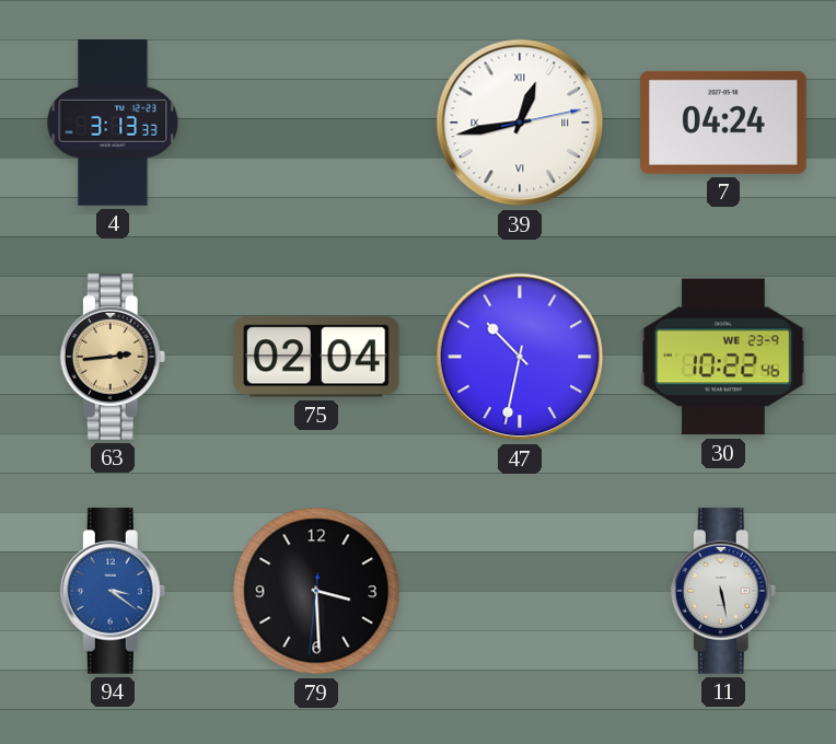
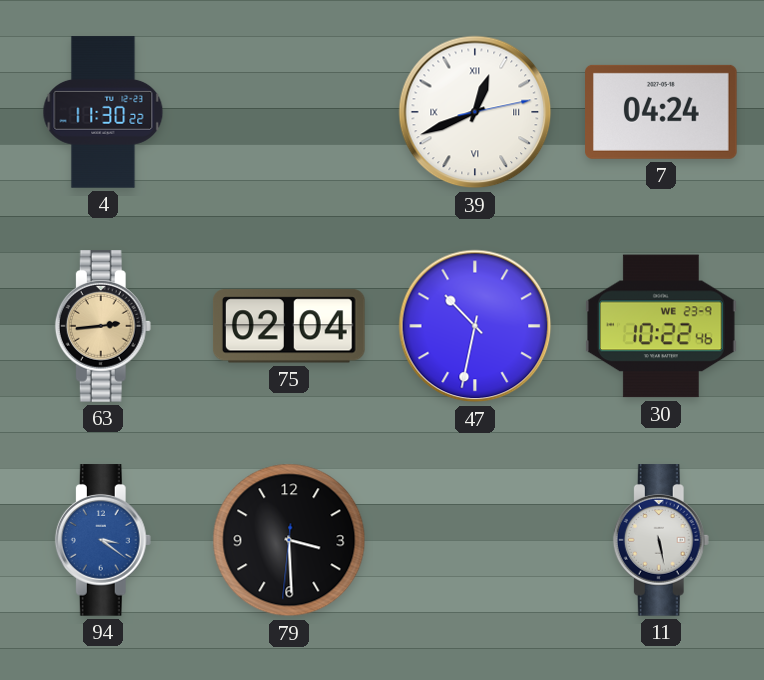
4: 3:13 -> 11:30
39: 12:43 -> 12:41
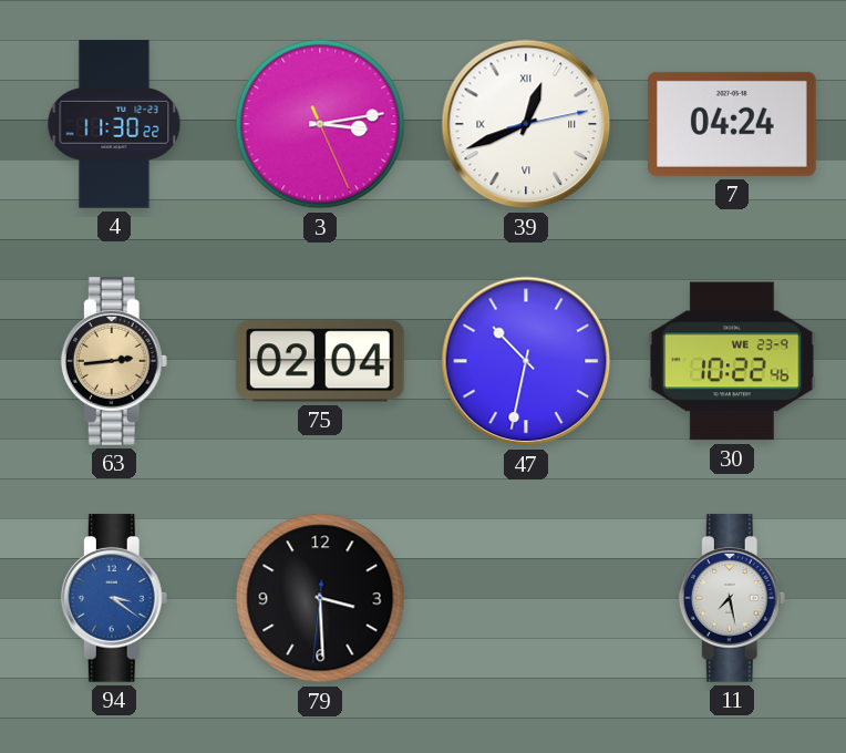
3: none -> 3:13
11: 5:28 -> 7:28
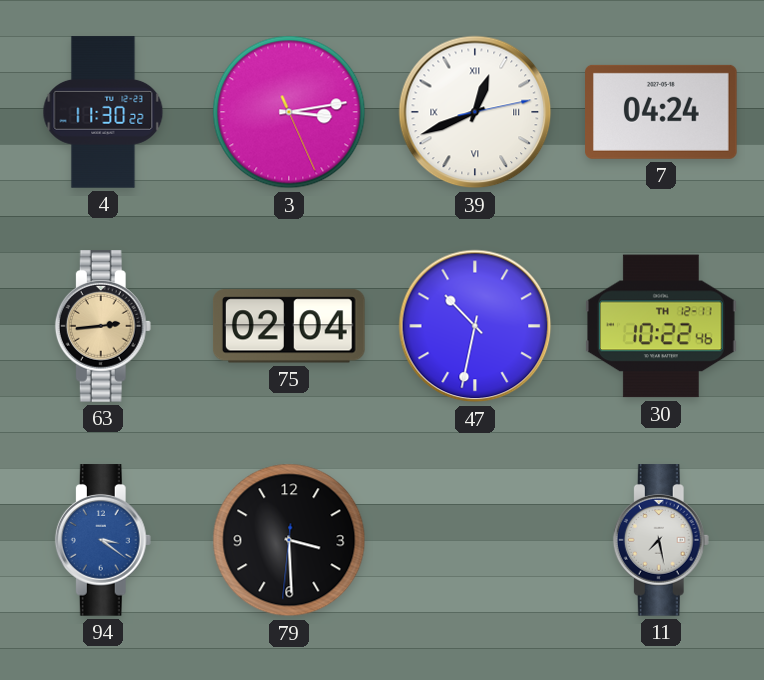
30 date: WE 23-9 -> TH 12-11
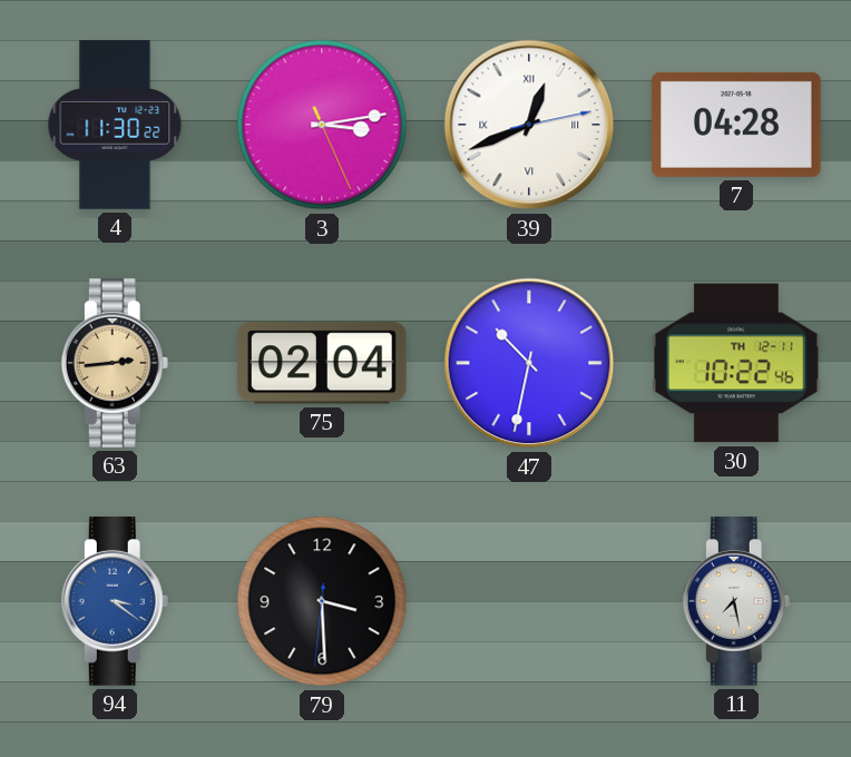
7: 04:24 -> 04:28
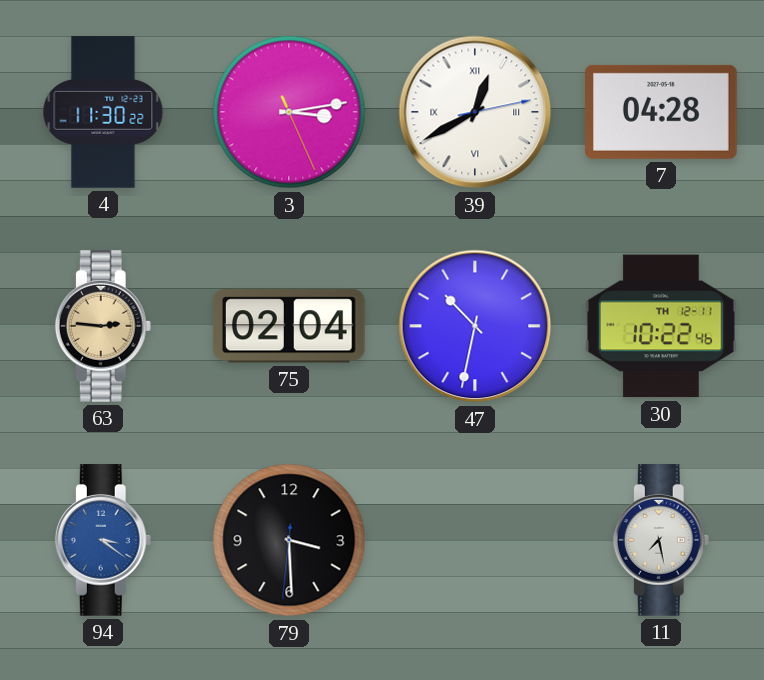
39: 12:41 -> 12:40
63: 2:44 -> 2:46
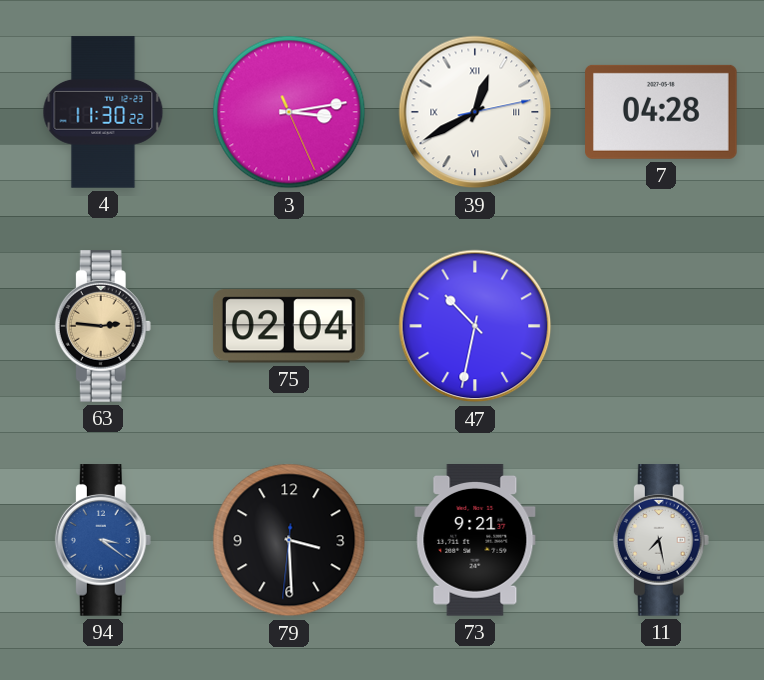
30: 10:22 -> none
73: none -> 9:21
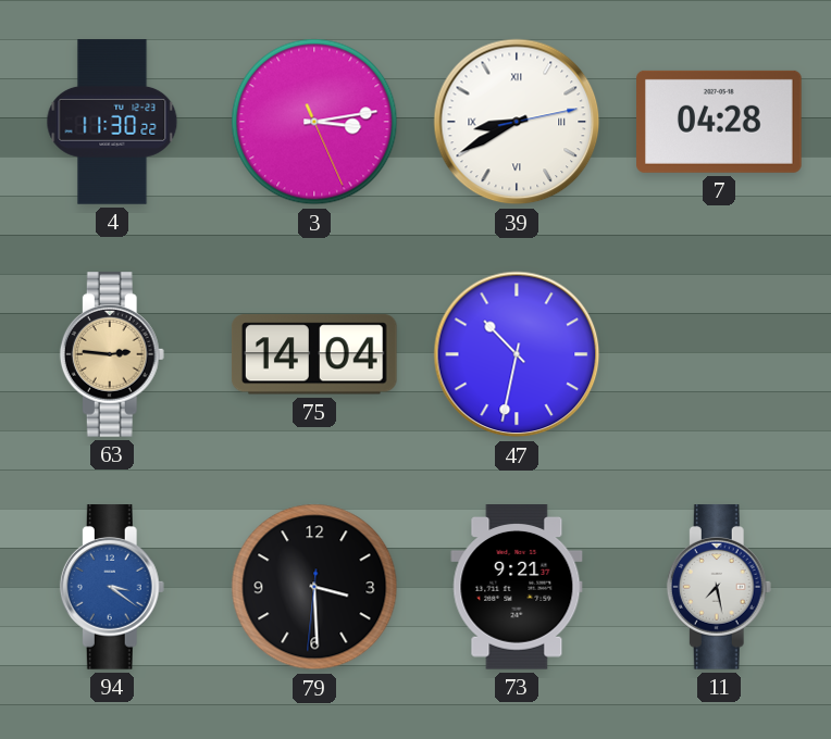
39: 12:40 -> 8:40
75: 02:04 -> 14:04
